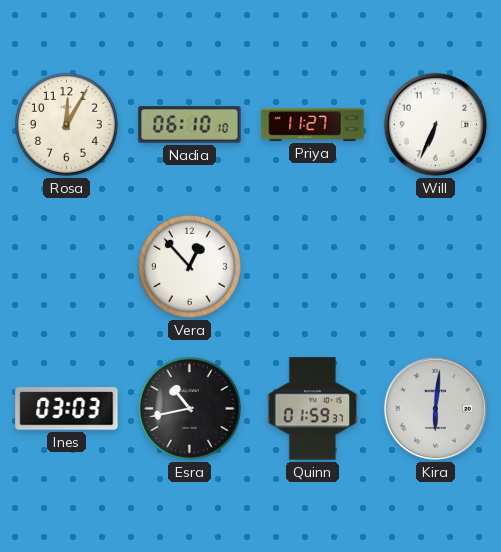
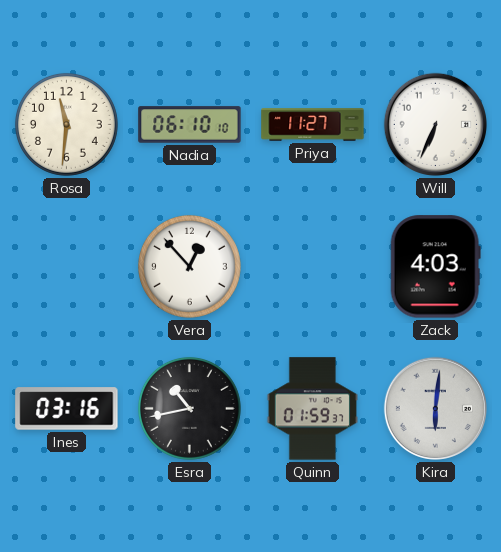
Rosa: 12:05 -> 11:31
Zack: none -> 4:03
Ines: 03:03 -> 03:16
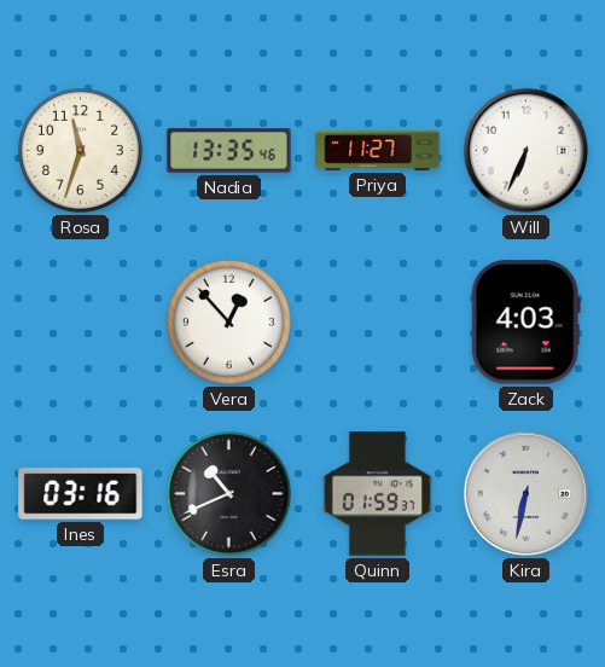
Rosa: 11:31 -> 11:33
Nadia: 06:10 -> 13:35
Esra: 10:43 -> 10:41
Kira: 6:01 -> 6:32
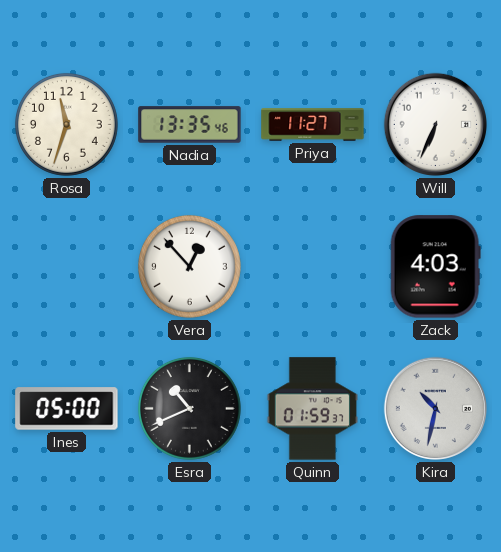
Ines: 03:16 -> 05:00
Kira: 6:32 -> 10:32
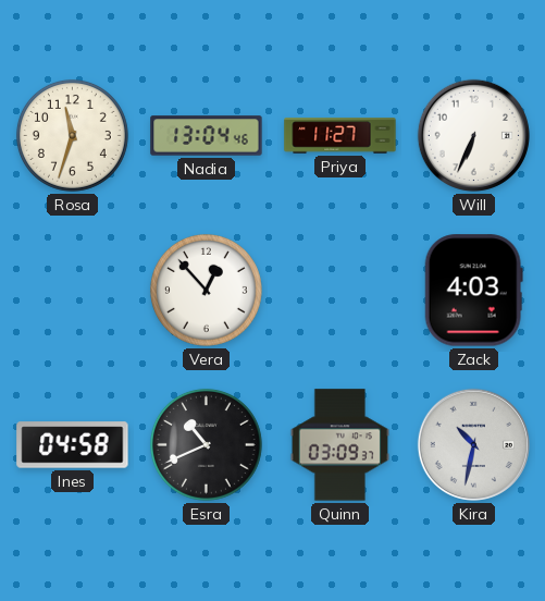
Nadia: 13:35 -> 13:04
Ines: 05:00 -> 04:58
Quinn: 01:59 -> 03:09
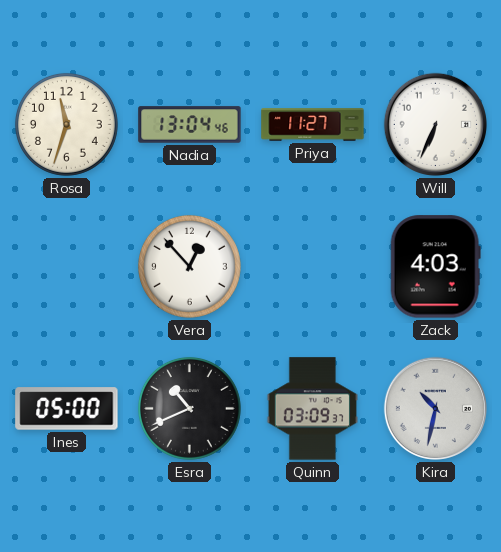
Ines: 04:58 -> 05:00
